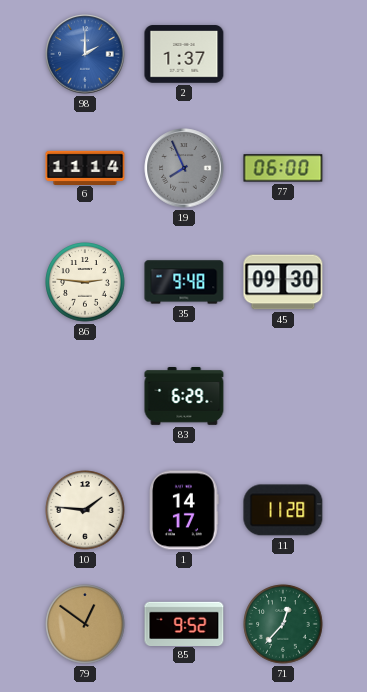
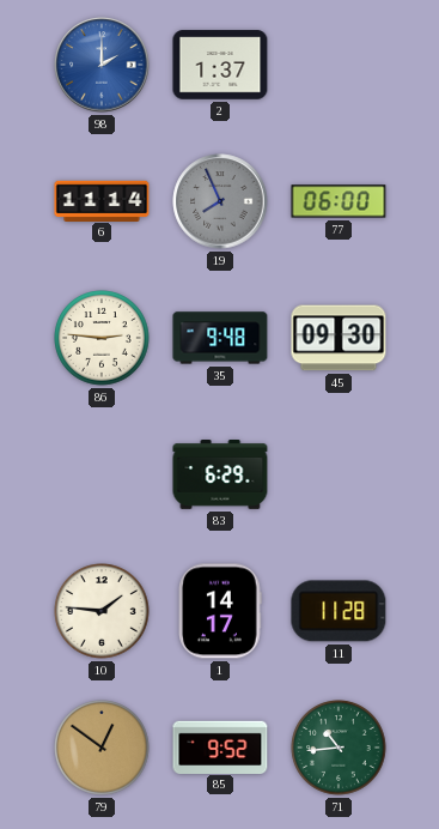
71: 12:37 -> 10:44
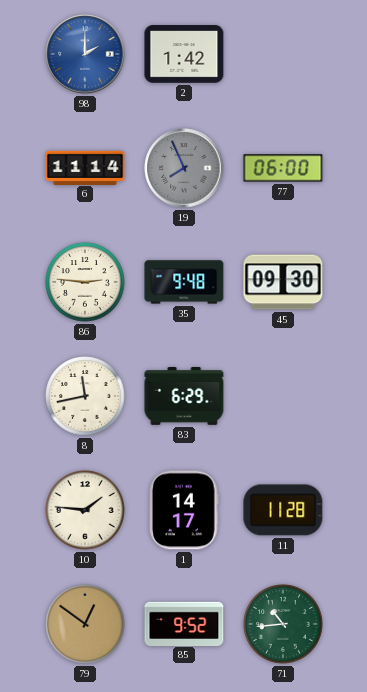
2: 1:37 -> 1:42
8: none -> 11:43
